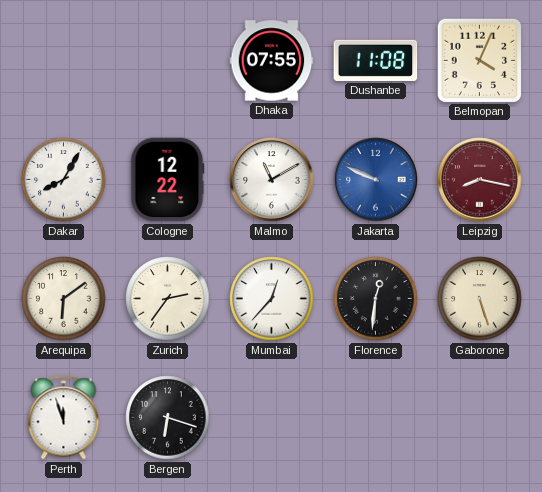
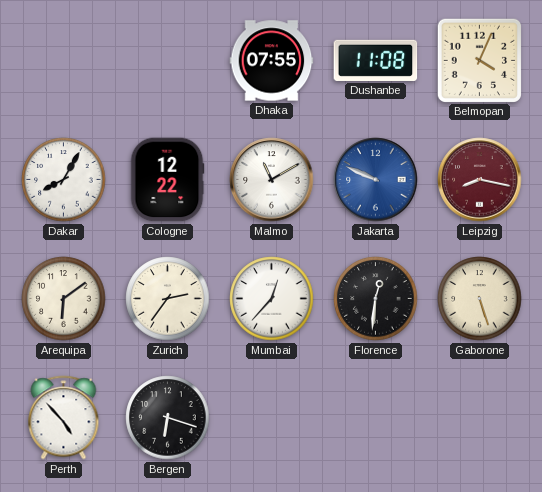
Perth: 11:57 -> 4:53
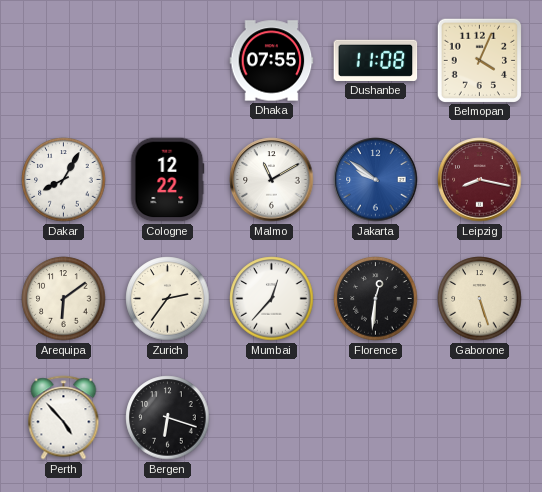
Jakarta: 9:49 -> 9:51
